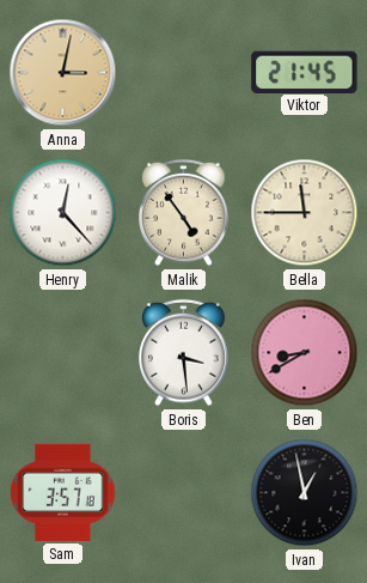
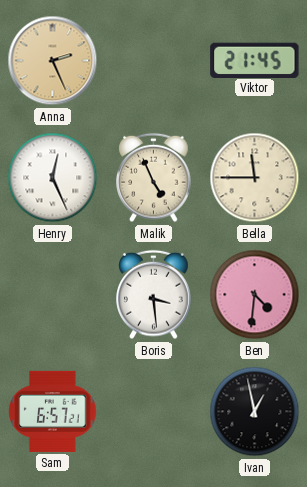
Anna: 3:02 -> 2:26
Henry: 12:23 -> 12:26
Malik: 4:54 -> 4:56
Ben: 8:40 -> 4:31
Sam: 3:57 -> 6:57
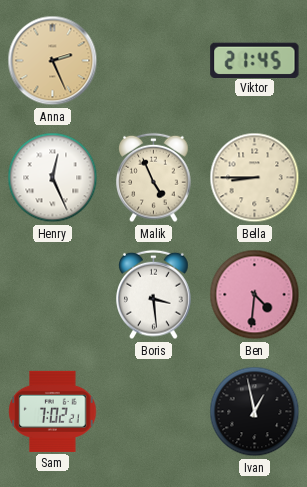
Bella: 11:45 -> 8:45
Sam: 6:57 -> 7:02
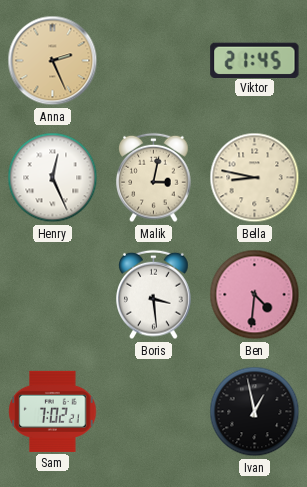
Malik: 4:56 -> 3:02
Bella: 8:45 -> 8:47
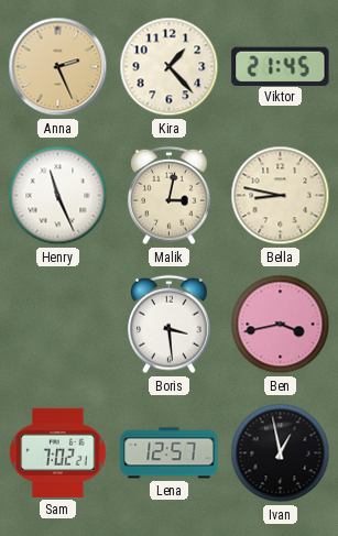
Kira: none -> 1:23
Henry: 12:26 -> 11:26
Ben: 4:31 -> 3:43
Lena: none -> 12:57
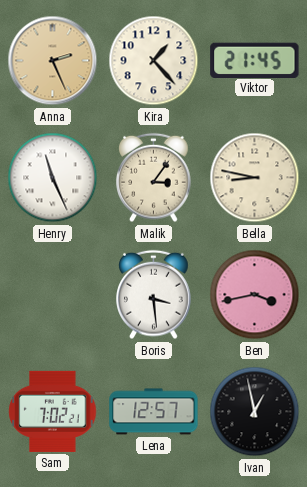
Malik: 3:02 -> 3:06
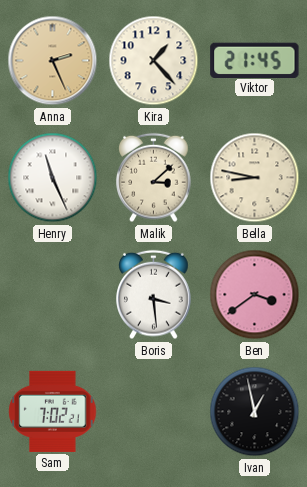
Malik: 3:06 -> 3:08
Ben: 3:43 -> 3:39
Lena: 12:57 -> none
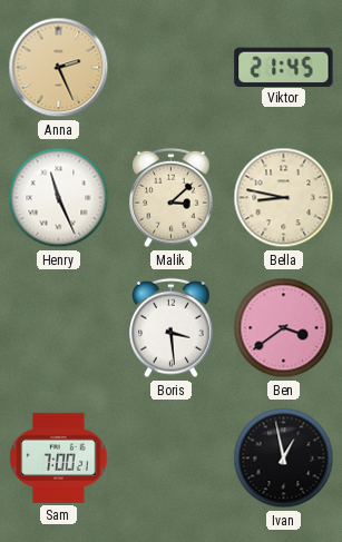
Kira: 1:23 -> none
Sam: 7:02 -> 7:00
